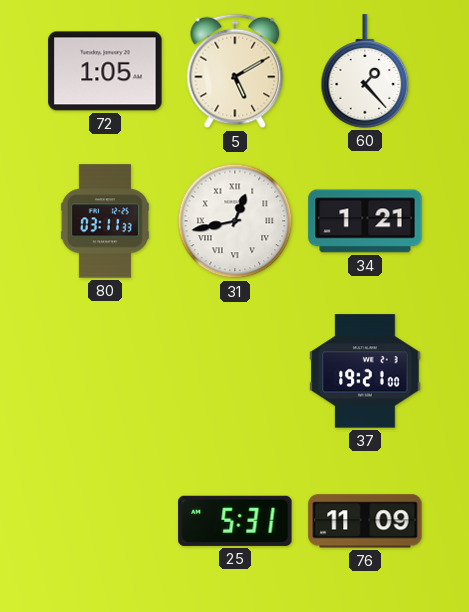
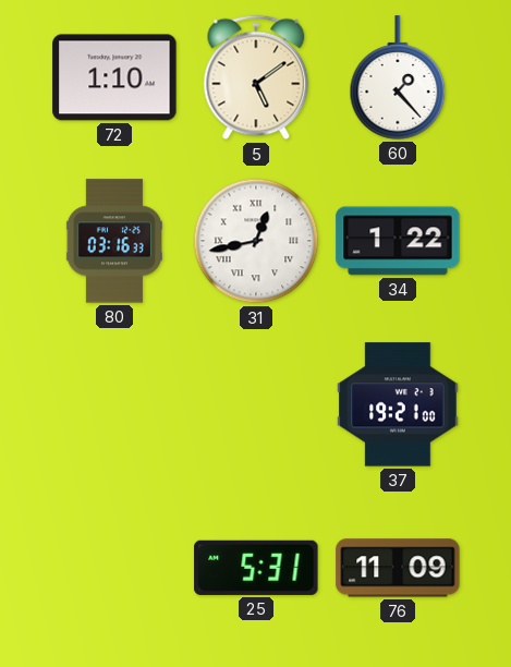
72: 1:05 -> 1:10
5: 5:10 -> 5:09
80: 03:11 -> 03:16
34: 1:21 -> 1:22
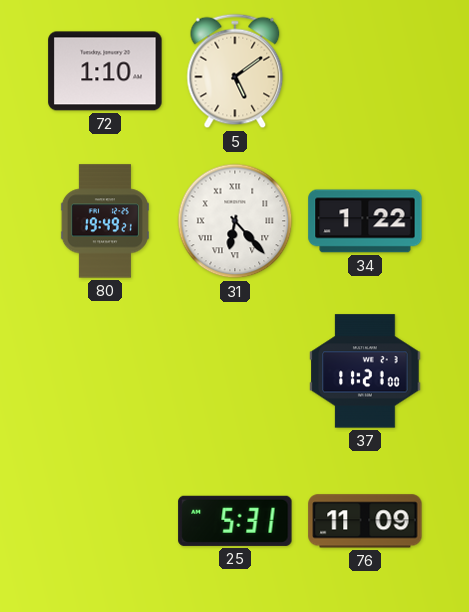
60: 1:23 -> none
80: 03:16 -> 19:49
31: 12:43 -> 6:23
37: 19:21 -> 11:21
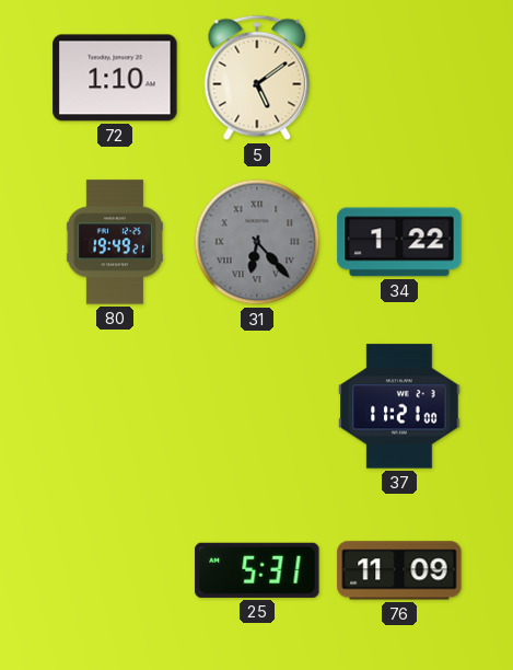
31 dial: white -> grey
